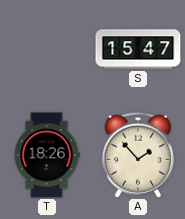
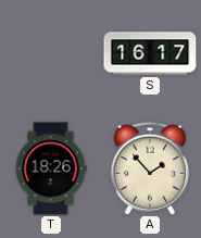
S: 15:47 -> 16:17
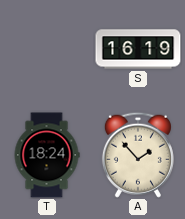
S: 16:17 -> 16:19
T: 18:26 -> 18:24
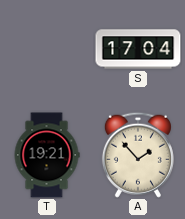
S: 16:19 -> 17:04
T: 18:24 -> 19:21
